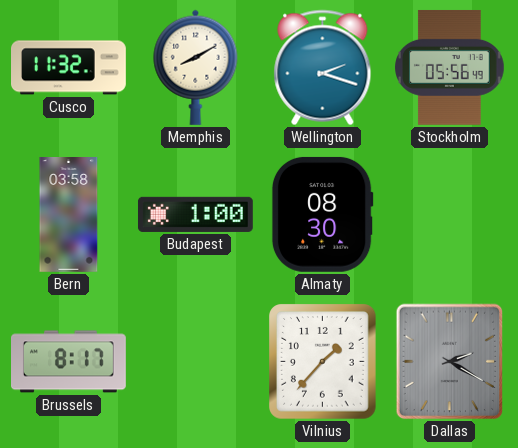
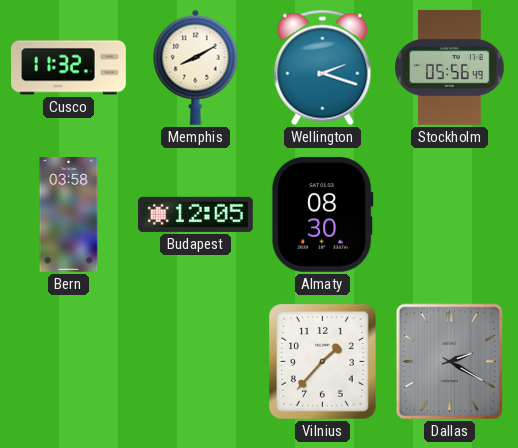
Budapest: 1:00 -> 12:05
Brussels: 8:17 -> none
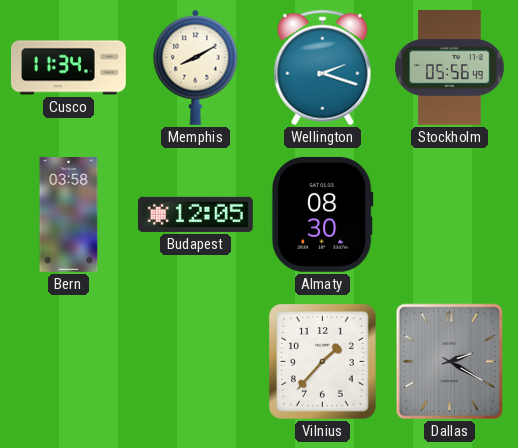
Cusco: 11:32 -> 11:34
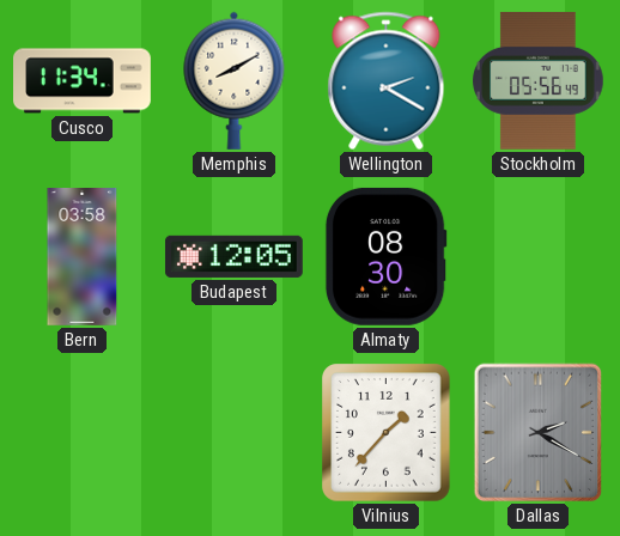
Wellington: 2:18 -> 2:20
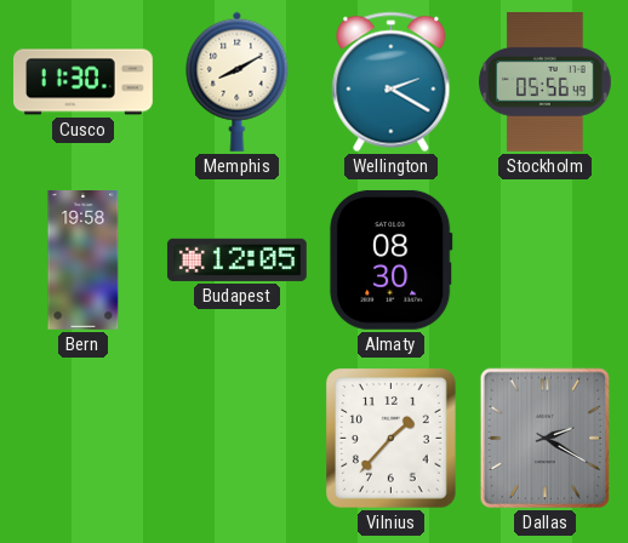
Cusco: 11:34 -> 11:30
Bern: 03:58 -> 19:58
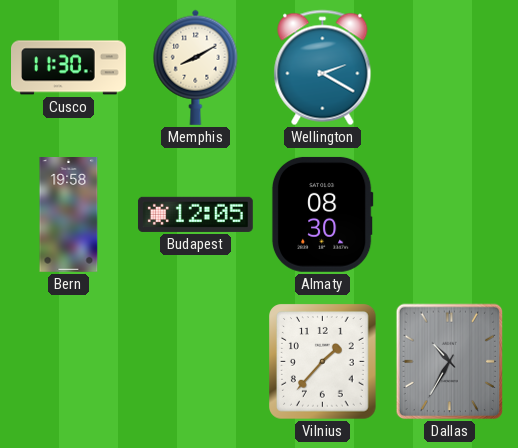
Stockholm: 05:56 -> none
Dallas: 2:20 -> 10:35
